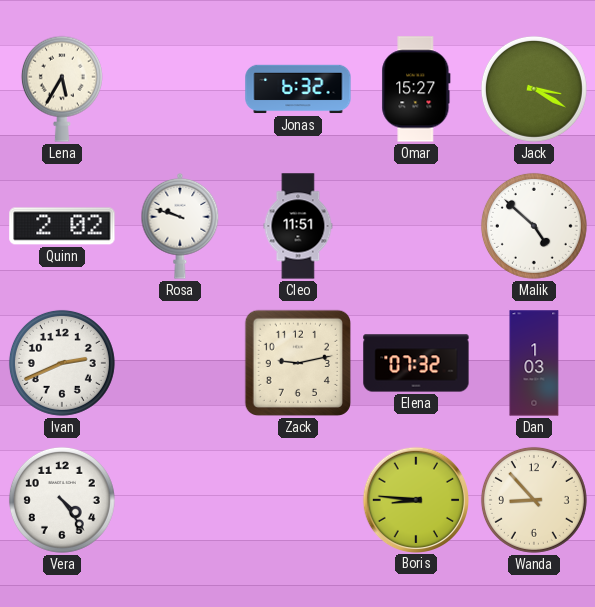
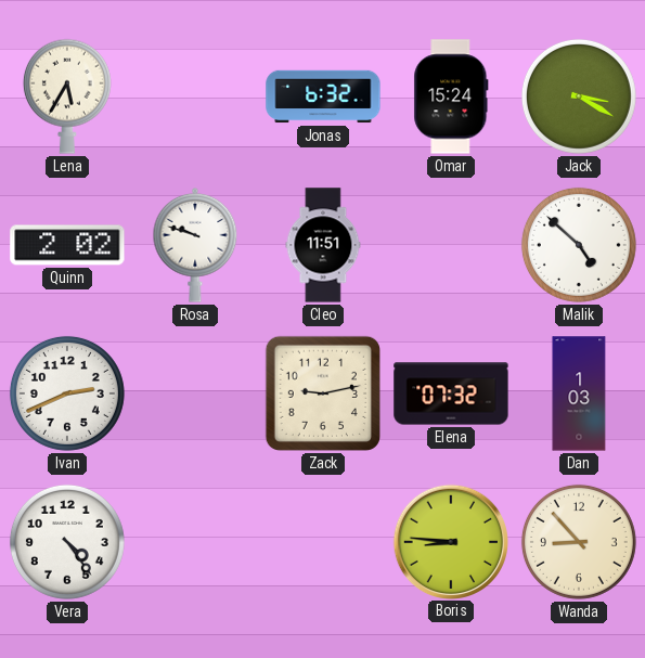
Omar: 15:27 -> 15:24
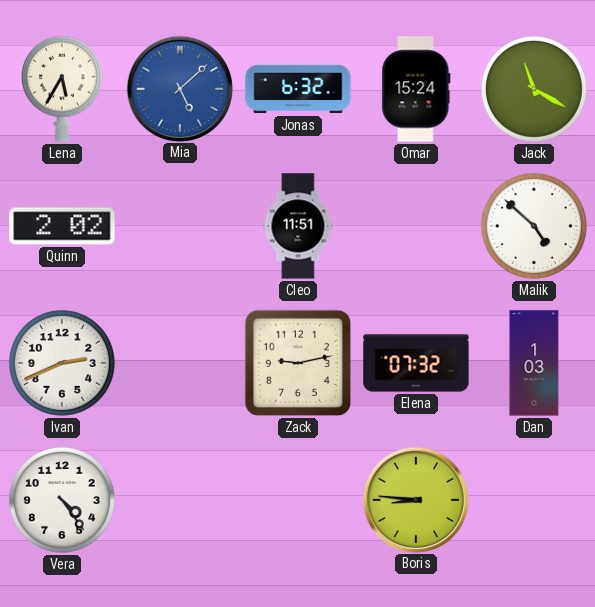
Mia: none -> 5:08
Jack: 3:20 -> 11:20
Rosa: 9:48 -> none
Wanda: 8:53 -> none
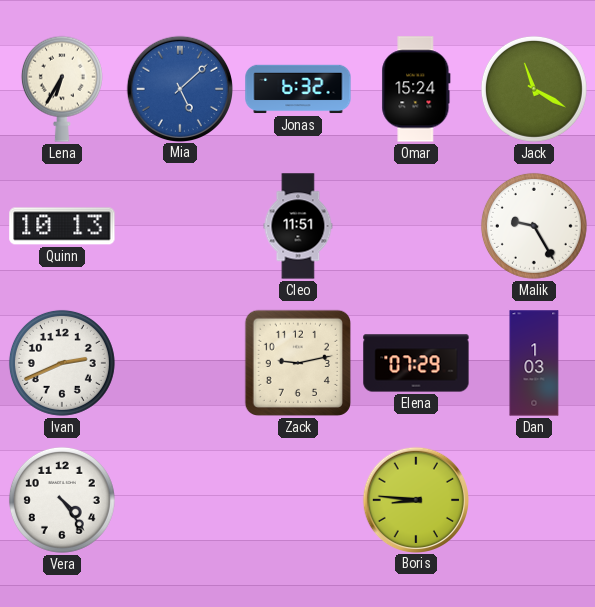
Lena: 5:35 -> 6:35
Quinn: 2:02 -> 10:13
Malik: 4:52 -> 9:25
Elena: 07:32 -> 07:29
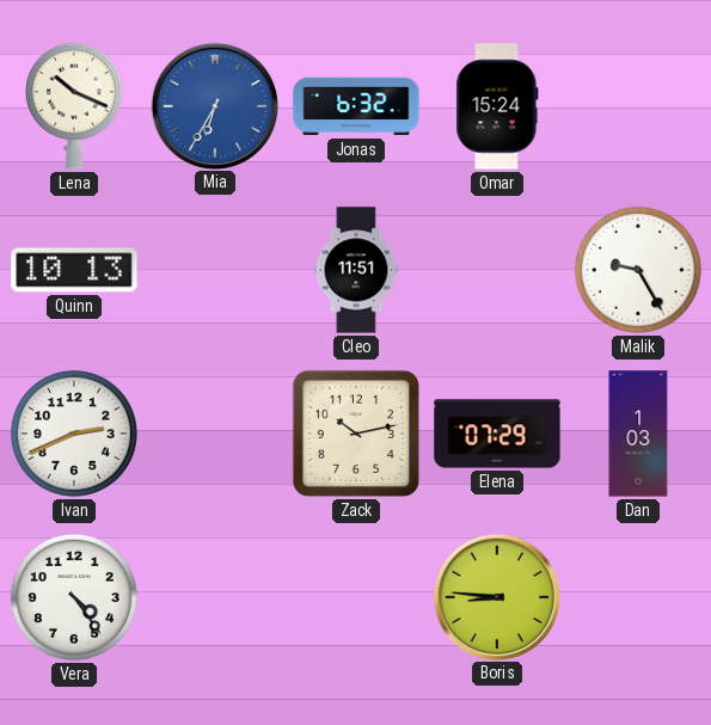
Lena: 6:35 -> 10:19
Mia: 5:08 -> 6:35
Jack: 11:20 -> none
Zack: 9:13 -> 10:13
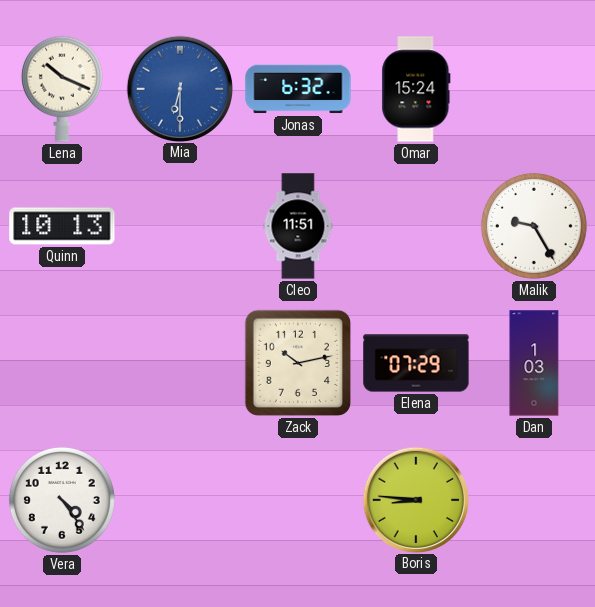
Mia: 6:35 -> 6:30
Ivan: 2:41 -> none
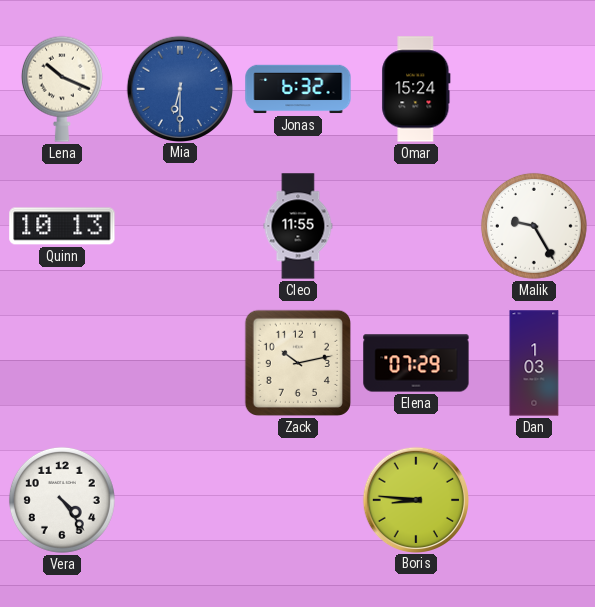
Cleo: 11:51 -> 11:55
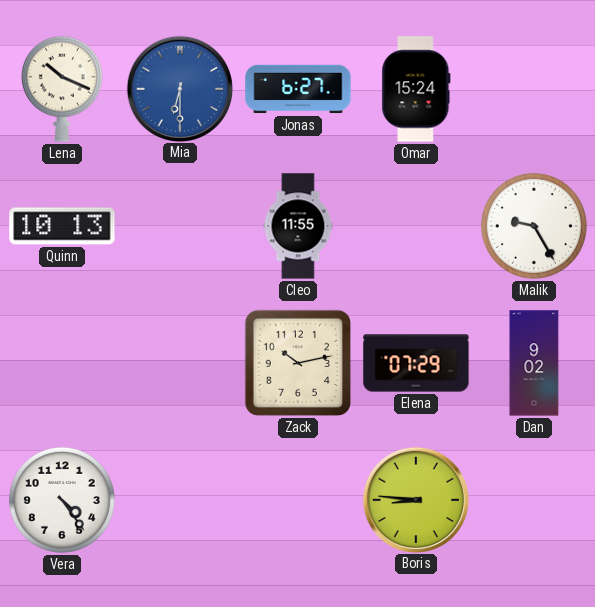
Jonas: 6:32 -> 6:27
Dan: 1:03 -> 9:02
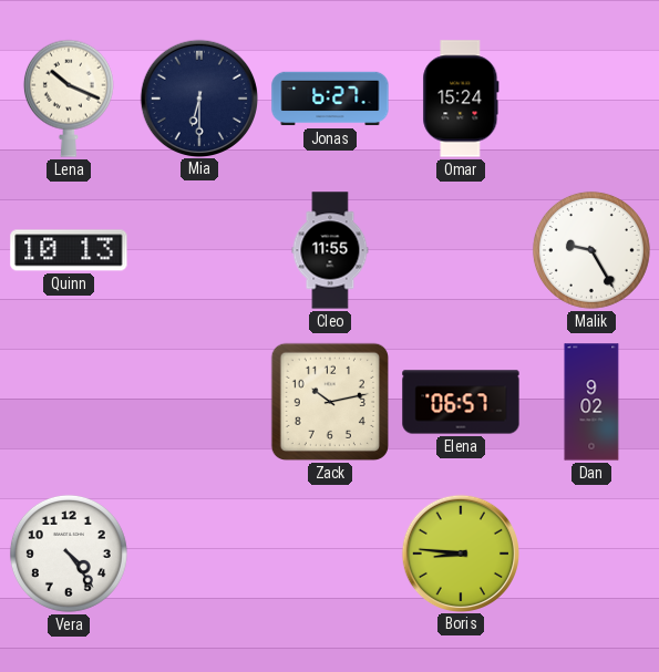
Mia dial: blue -> navy
Elena: 07:29 -> 06:57
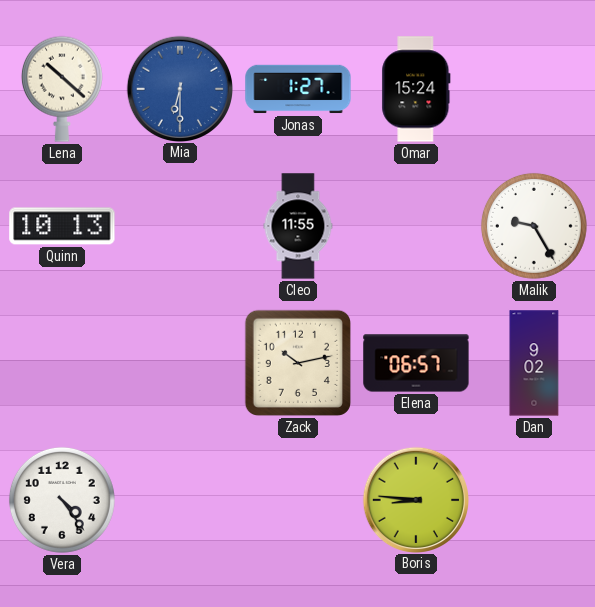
Lena: 10:19 -> 10:22
Mia dial: navy -> blue
Jonas: 6:27 -> 1:27
